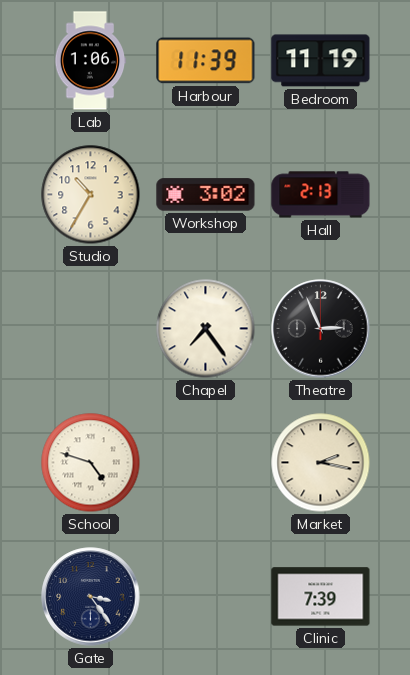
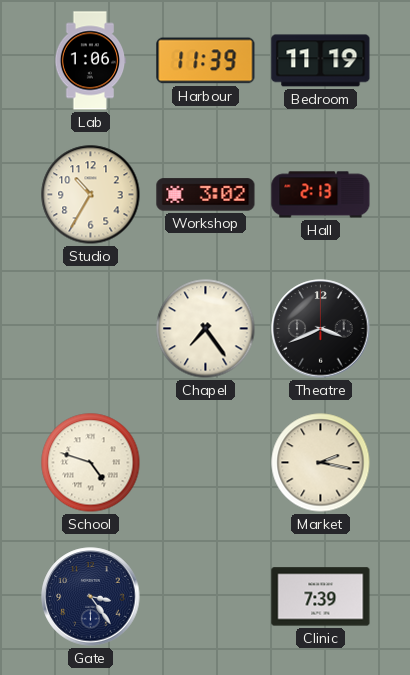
Theatre: 2:56 -> 3:41
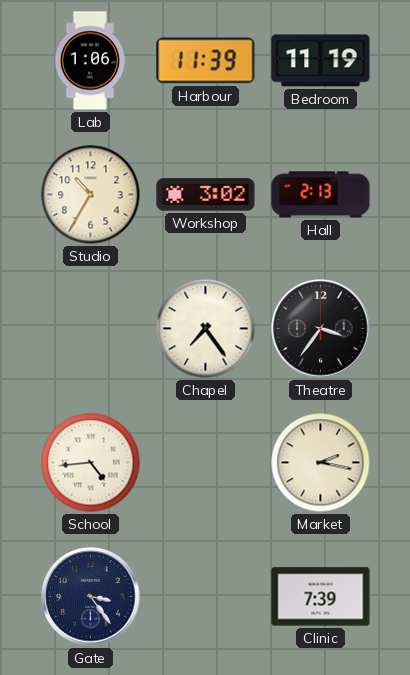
Theatre: 3:41 -> 3:36
School: 4:48 -> 4:44
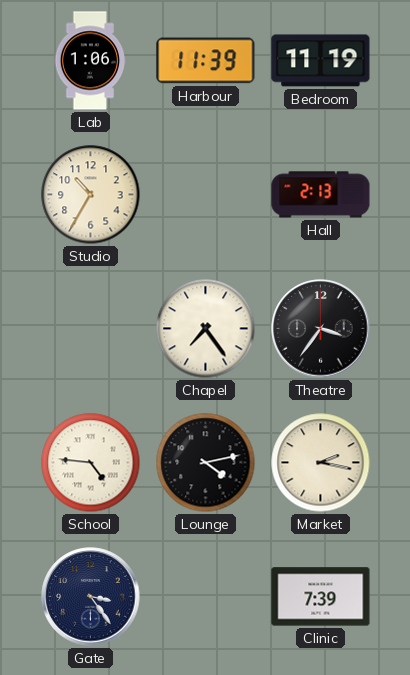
Workshop: 3:02 -> none
School: 4:44 -> 4:46
Lounge: none -> 4:13
